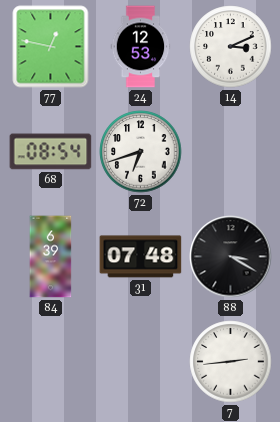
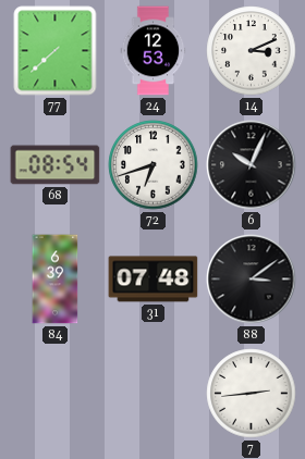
77: 12:47 -> 7:38
6: none -> 10:04
88: 3:20 -> 3:09
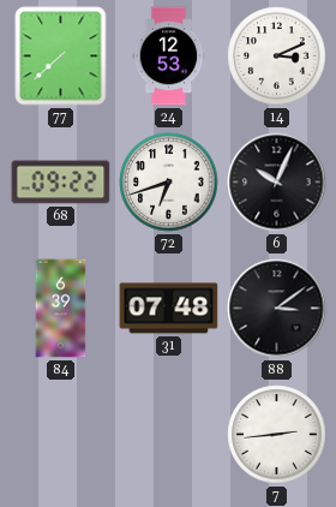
68: 08:54 -> 09:22
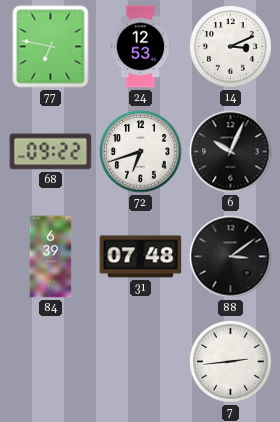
77: 7:38 -> 6:47
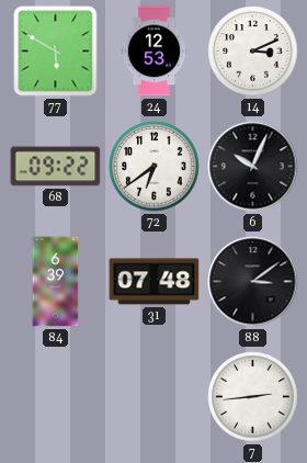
77: 6:47 -> 5:50
72: 6:42 -> 6:39
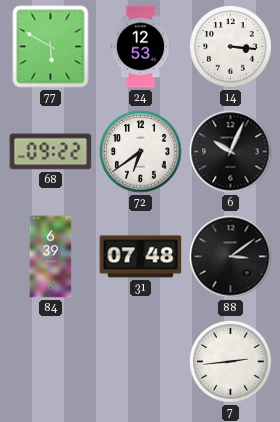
14: 3:11 -> 3:16
